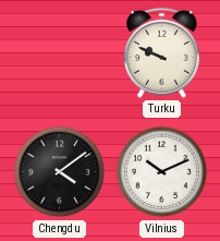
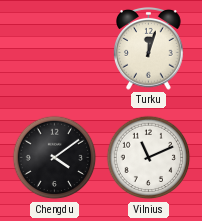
Turku: 9:49 -> 12:03
Vilnius: 10:11 -> 11:11
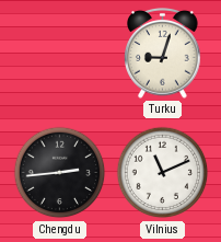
Turku: 12:03 -> 9:03
Chengdu: 4:09 -> 2:44
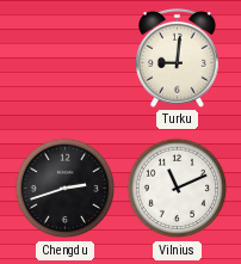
Turku: 9:03 -> 9:01
Chengdu: 2:44 -> 2:42
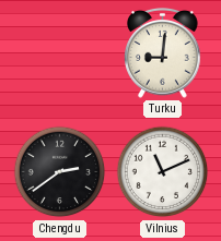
Chengdu: 2:42 -> 2:39
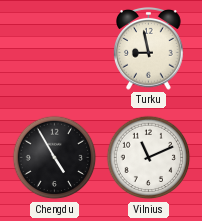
Turku: 9:01 -> 8:58
Chengdu: 2:39 -> 4:55
